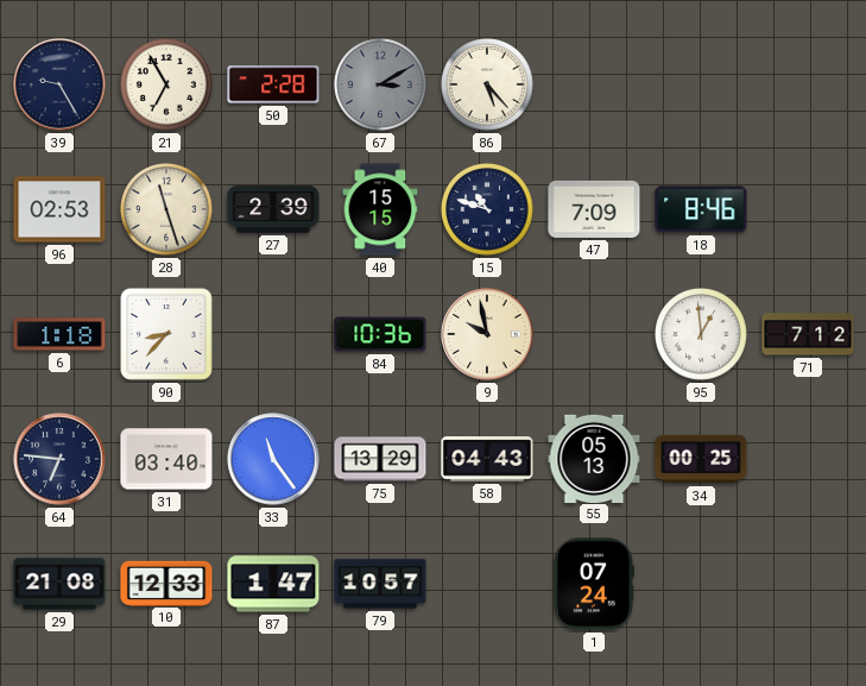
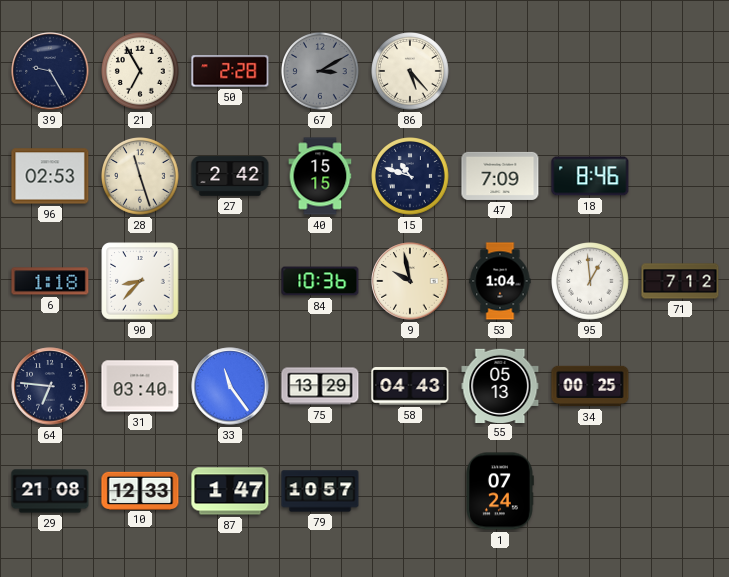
27: 2:39 -> 2:42
53: none -> 1:04
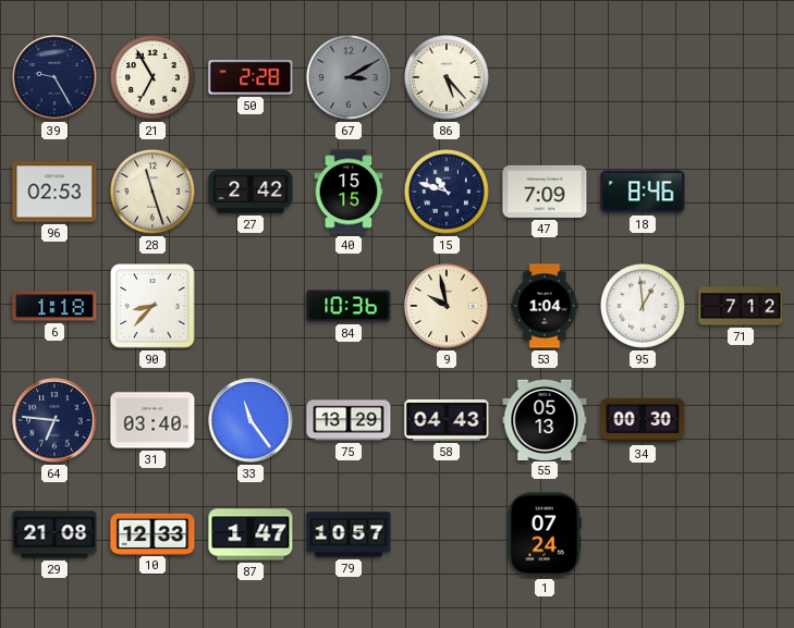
34: 00:25 -> 00:30
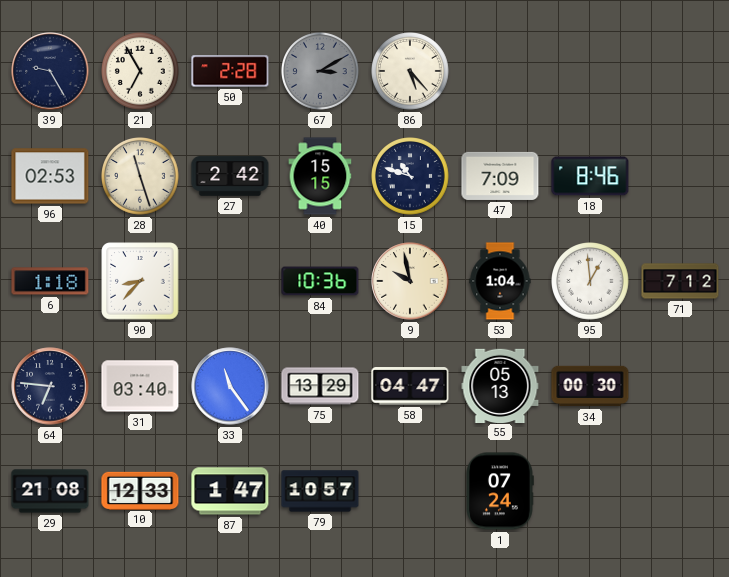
58: 04:43 -> 04:47
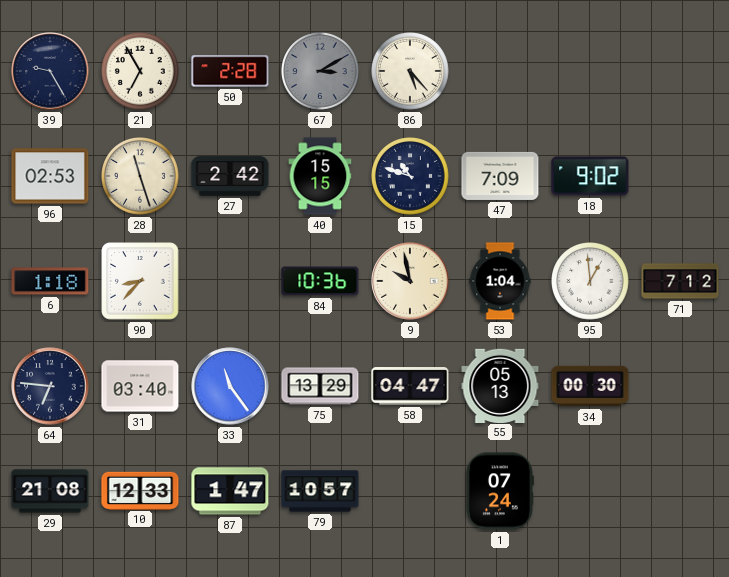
18: 8:46 -> 9:02
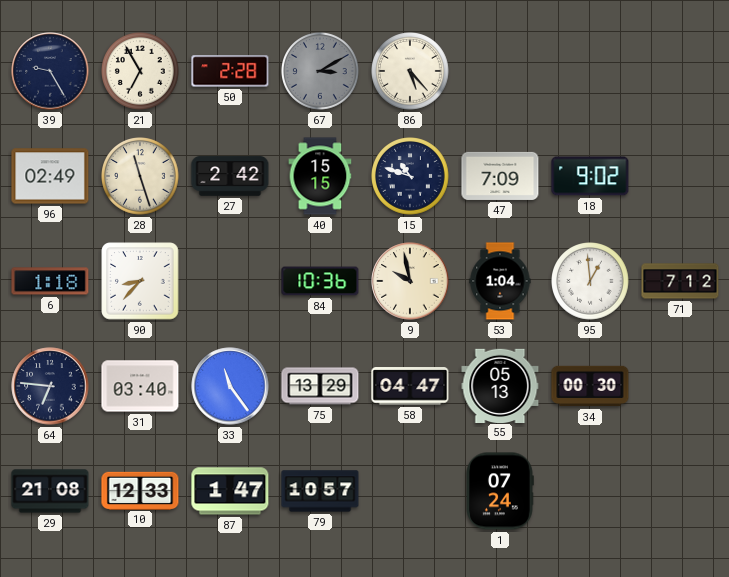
96: 02:53 -> 02:49
